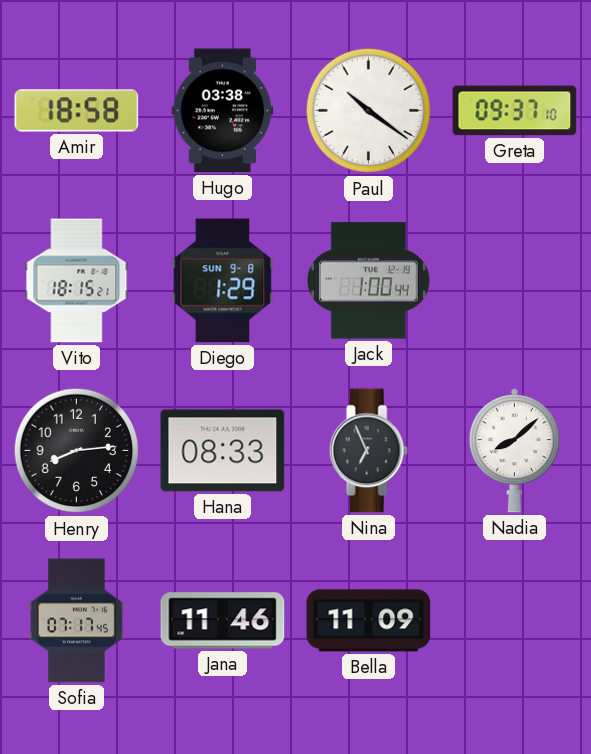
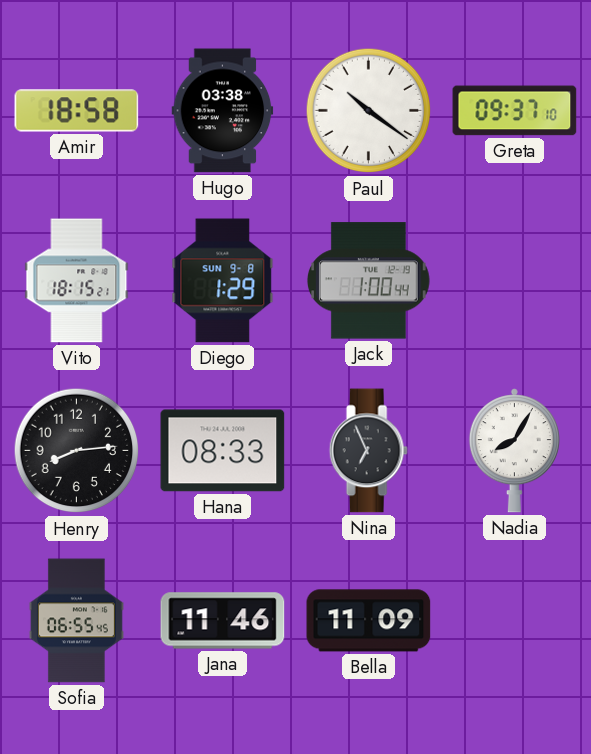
Nadia: 8:08 -> 8:05
Sofia: 07:17 -> 06:55
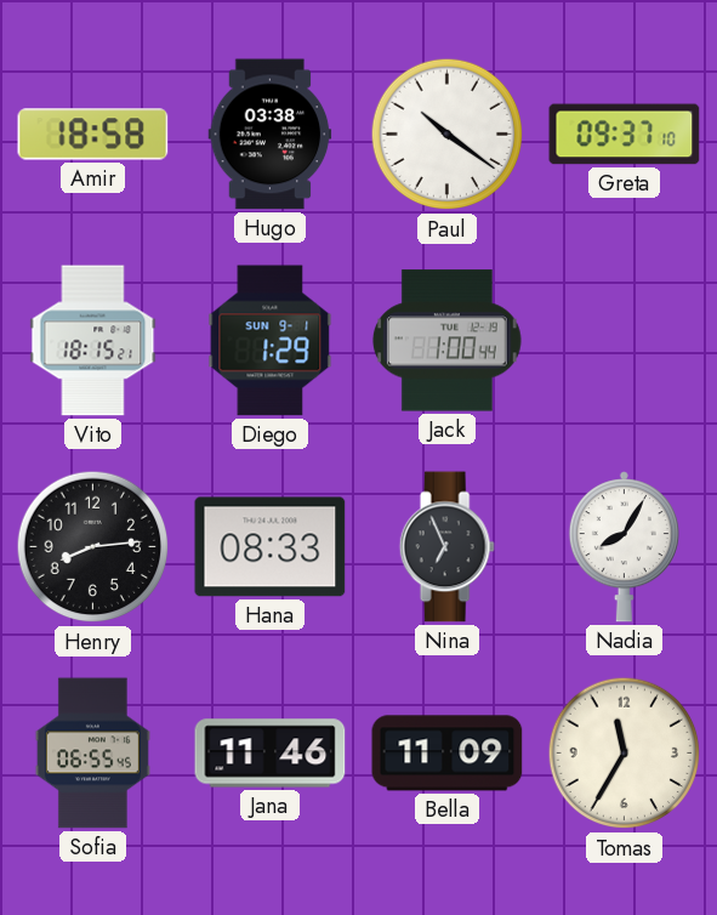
Diego date: SUN 9-8 -> SUN 9-1
Tomas: none -> 11:35
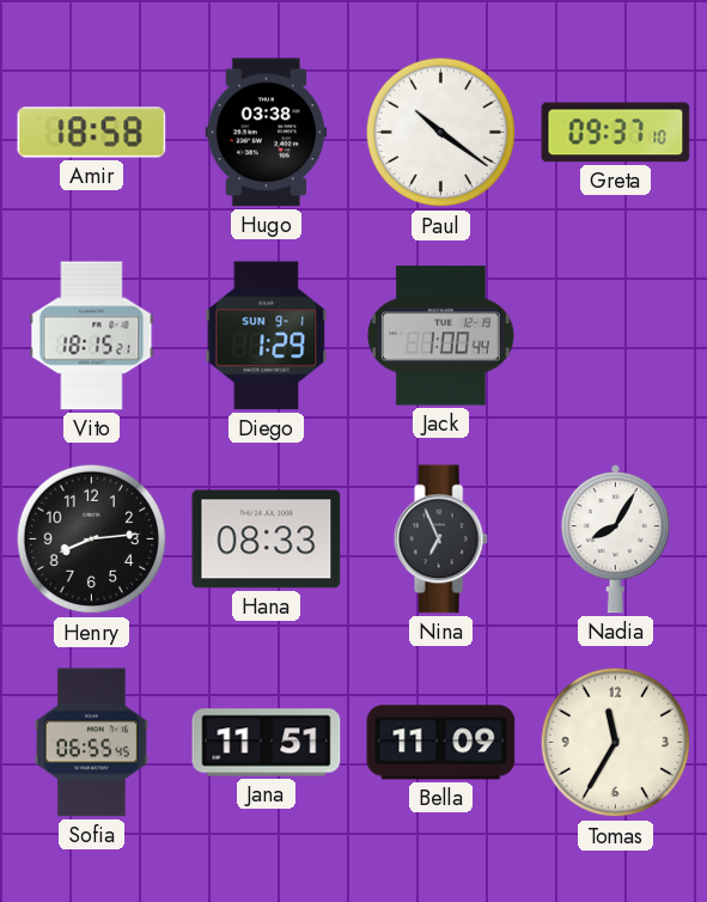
Jana: 11:46 -> 11:51
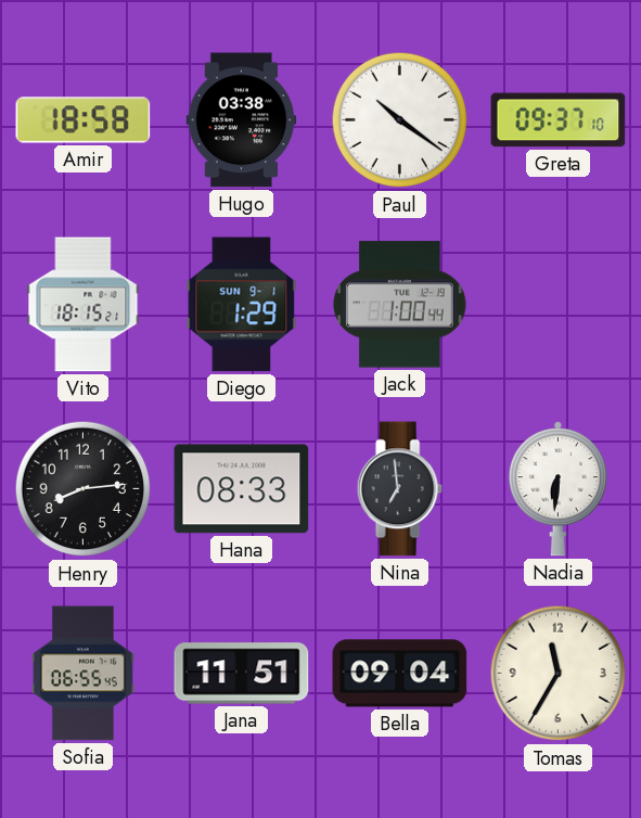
Nina: 6:56 -> 6:59
Nadia: 8:05 -> 6:31
Bella: 11:09 -> 09:04
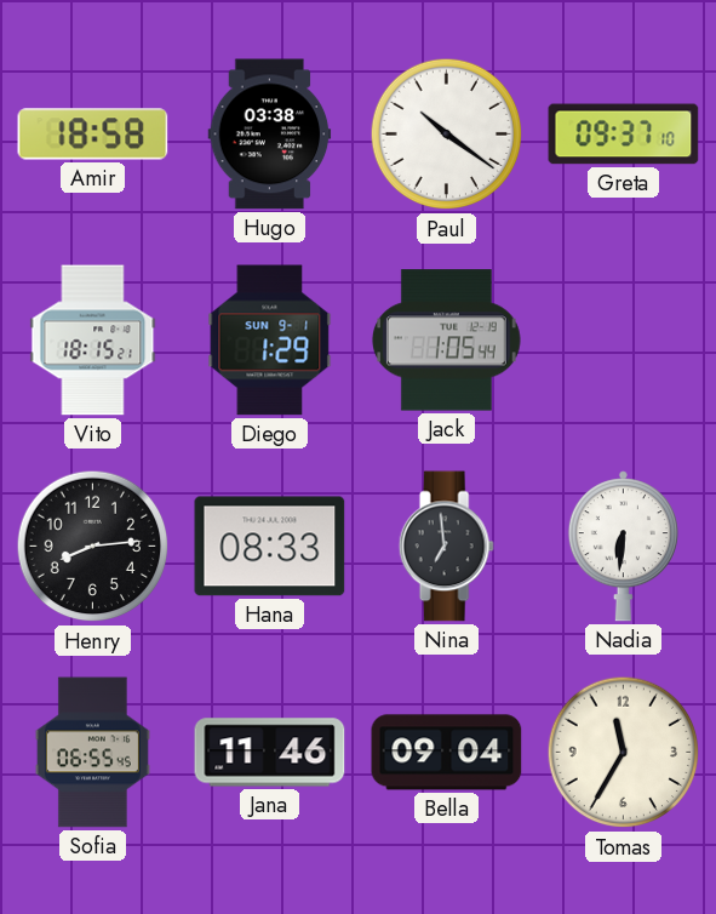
Jack: 1:00 -> 1:05
Jana: 11:51 -> 11:46
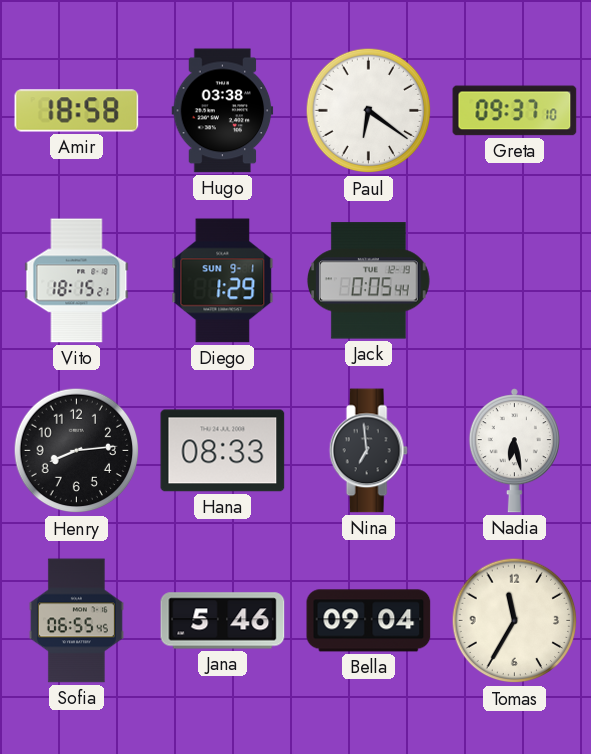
Paul: 10:21 -> 6:21
Jack: 1:05 -> 0:05
Nadia: 6:31 -> 6:28
Jana: 11:46 -> 5:46
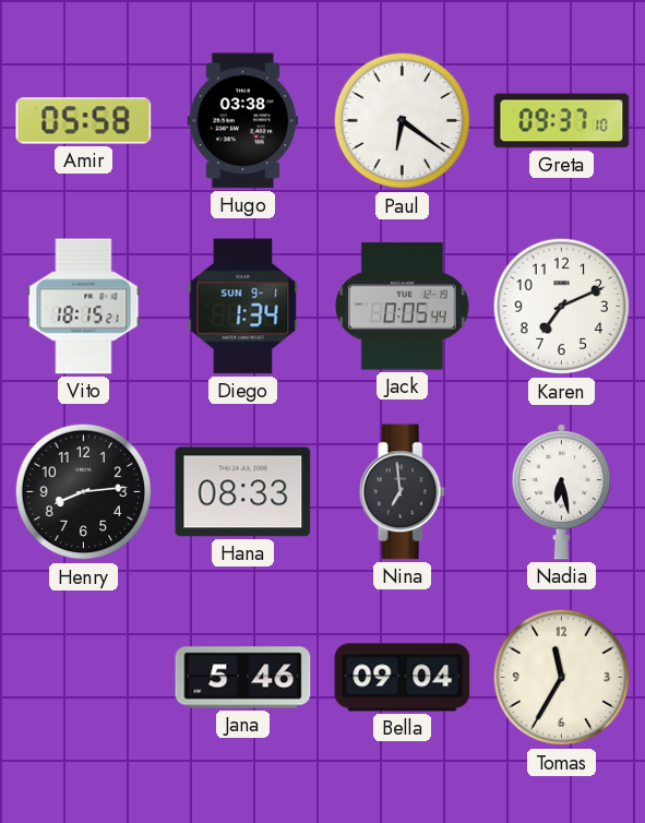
Amir: 18:58 -> 05:58
Diego: 1:29 -> 1:34
Karen: none -> 7:11
Sofia: 06:55 -> none
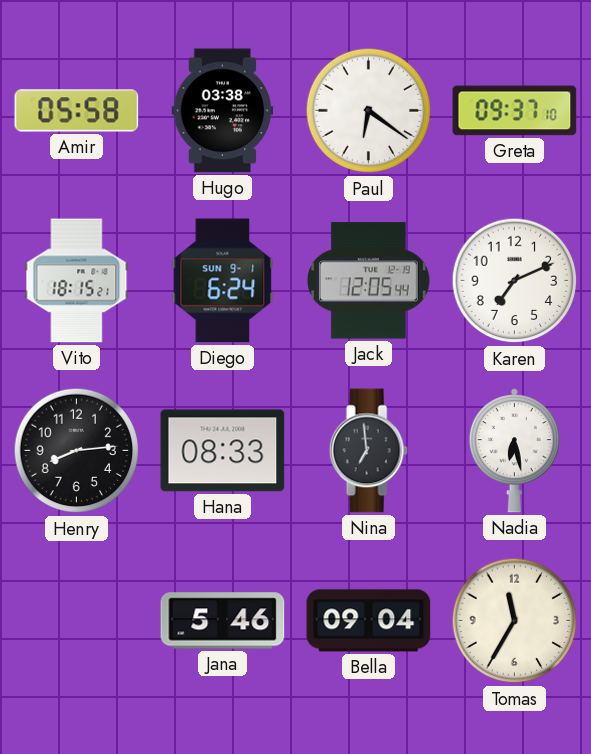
Diego: 1:34 -> 6:24
Jack: 0:05 -> 12:05
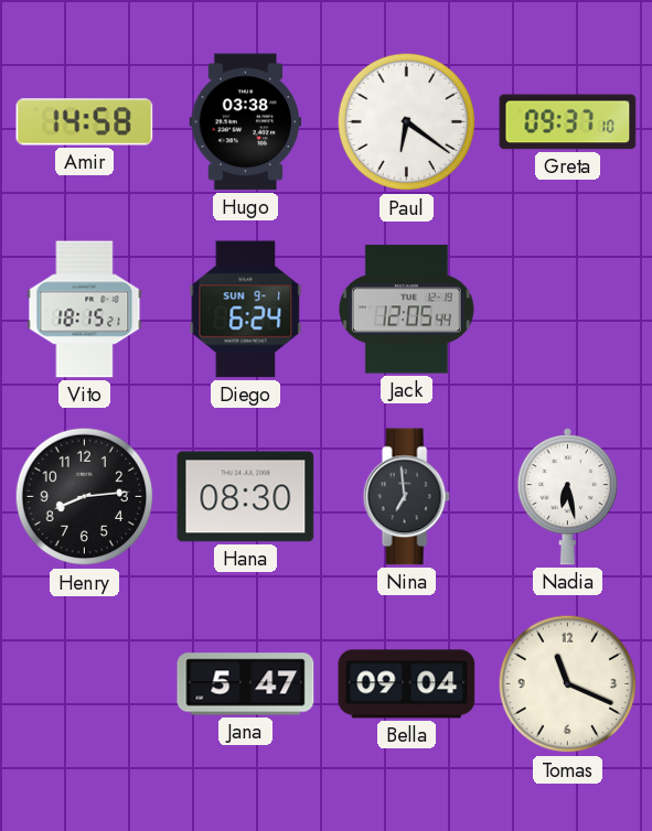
Amir: 05:58 -> 14:58
Karen: 7:11 -> none
Hana: 08:33 -> 08:30
Jana: 5:46 -> 5:47
Tomas: 11:35 -> 11:19
